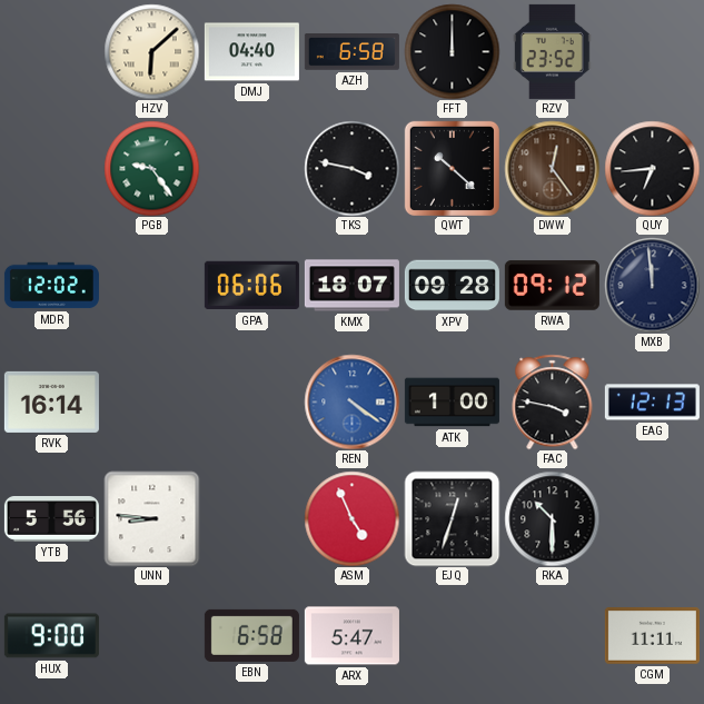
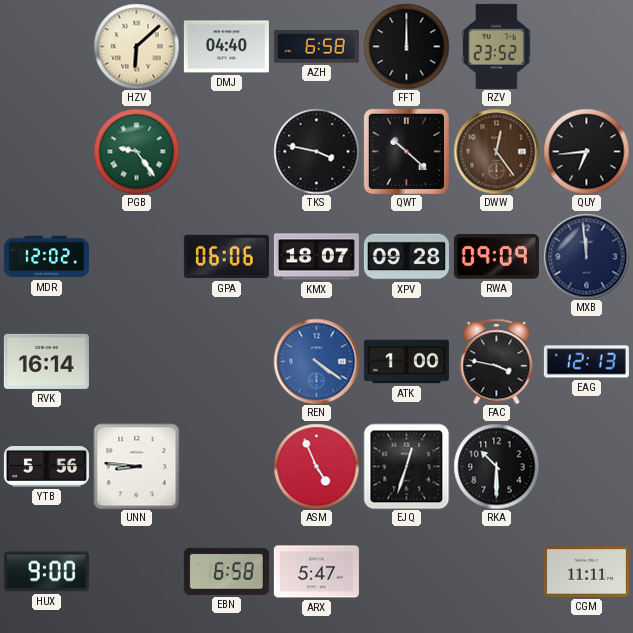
RWA: 09:12 -> 09:09
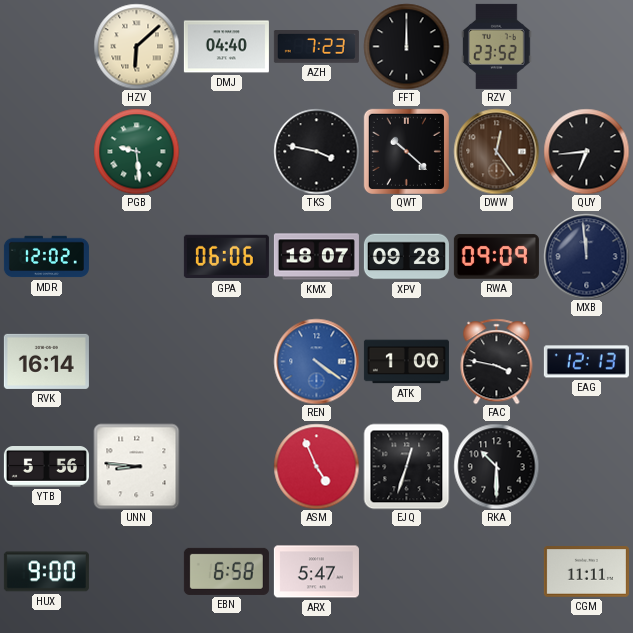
AZH: 6:58 -> 7:23
PGB: 9:24 -> 9:29
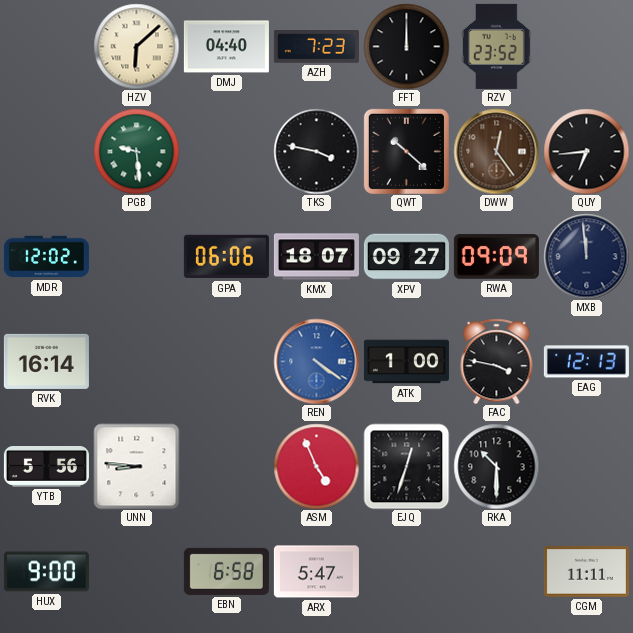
XPV: 09:28 -> 09:27
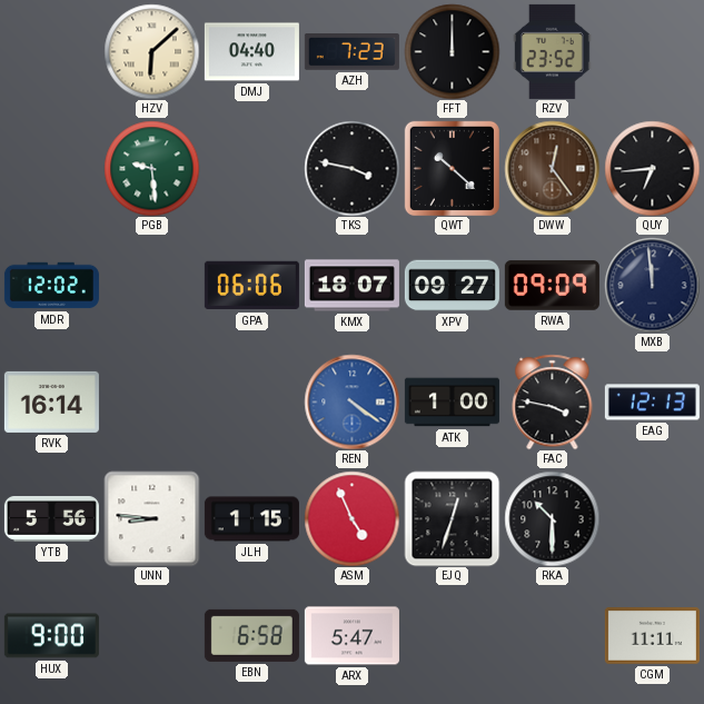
JLH: none -> 1:15
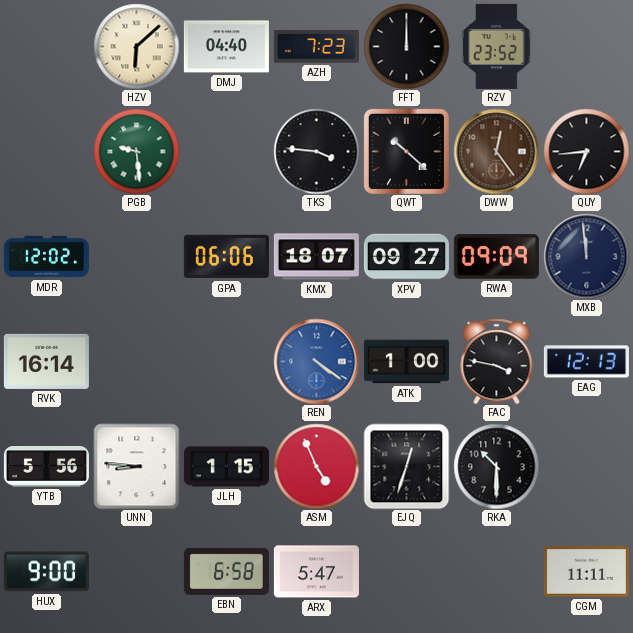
TKS: 3:47 -> 3:46
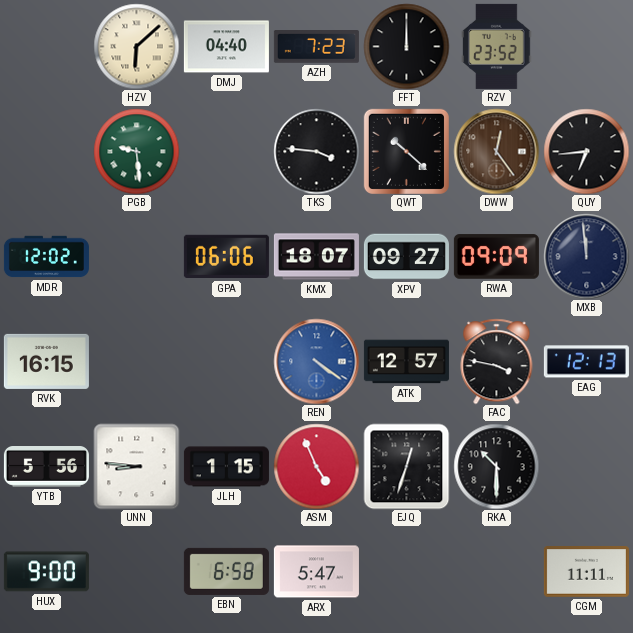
RVK: 16:14 -> 16:15
ATK: 1:00 -> 12:57
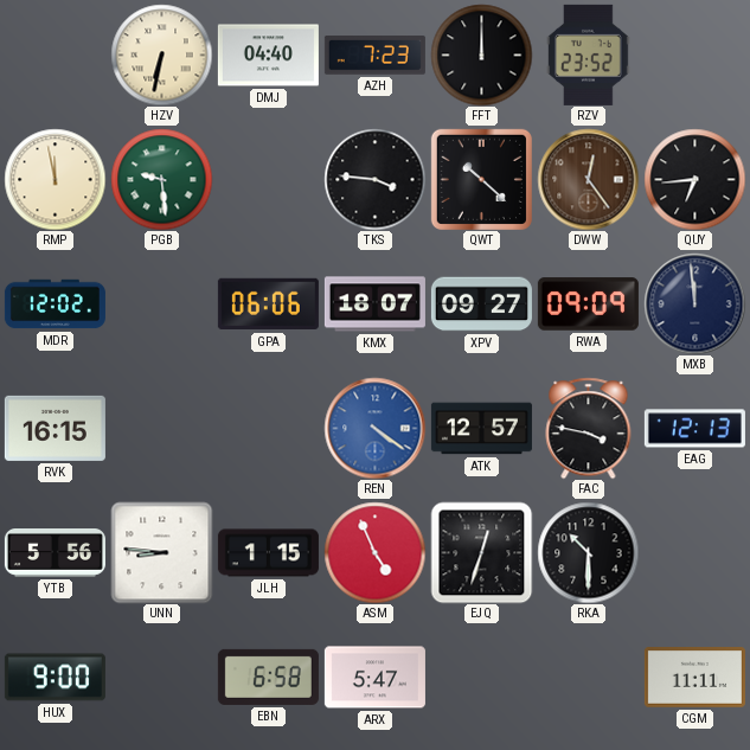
HZV: 6:08 -> 6:32
RMP: none -> 11:58
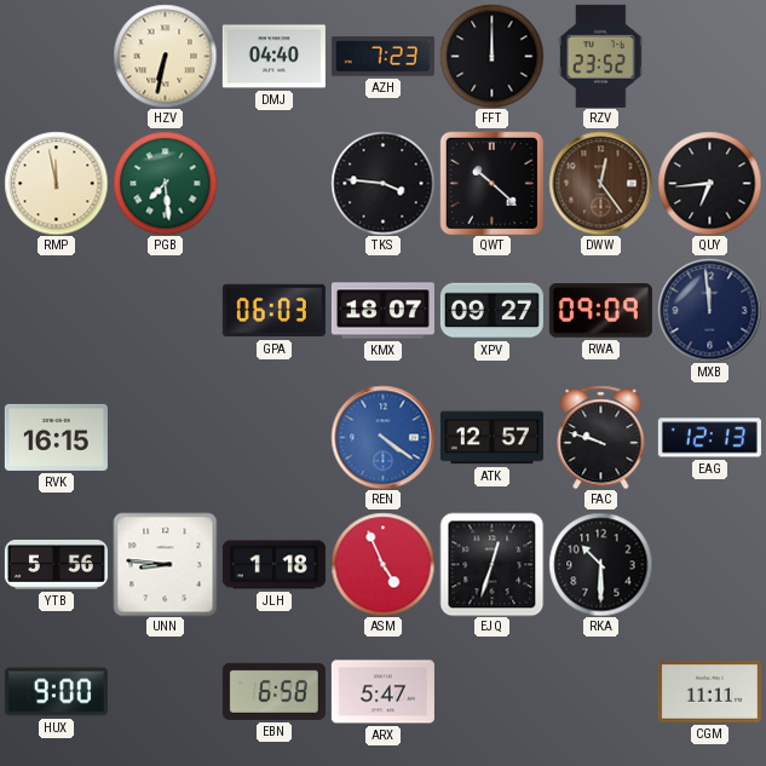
PGB: 9:29 -> 7:29
MDR: 12:02 -> none
GPA: 06:06 -> 06:03
FAC: 3:47 -> 9:48
JLH: 1:15 -> 1:18
